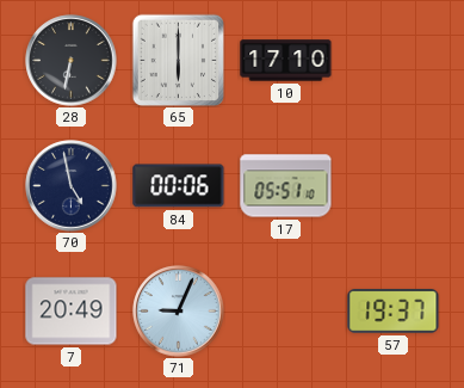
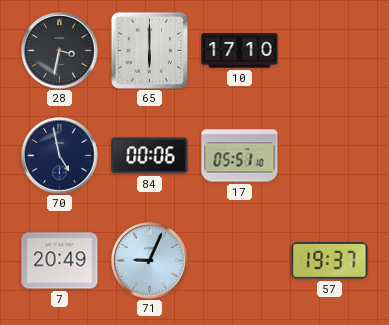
28: 6:32 -> 3:32
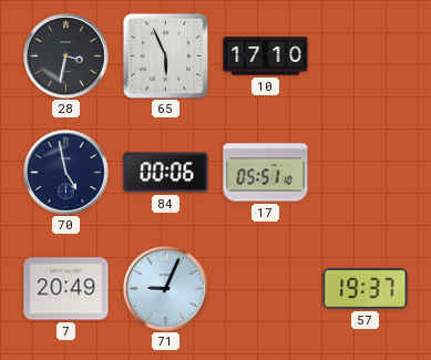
65: 6:00 -> 5:56
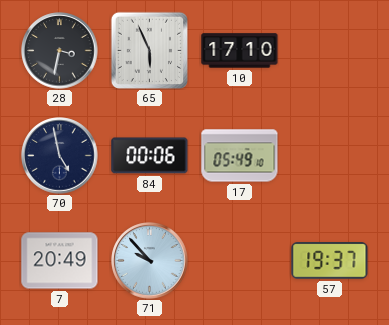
17: 05:51 -> 05:49
71: 9:04 -> 9:53
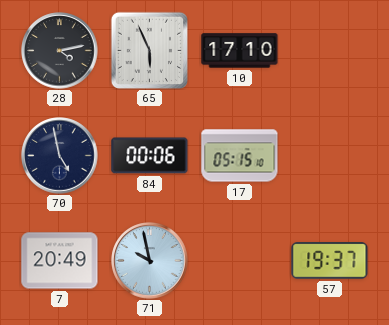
28: 3:32 -> 4:13
17: 05:49 -> 05:15
71: 9:53 -> 9:58
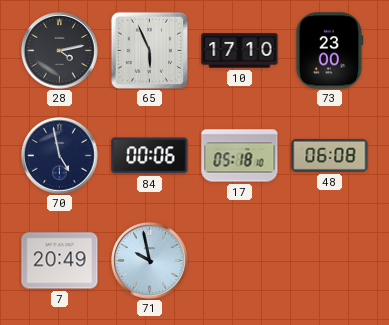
73: none -> 23:00
17: 05:15 -> 05:18
48: none -> 06:08
57: 19:37 -> none
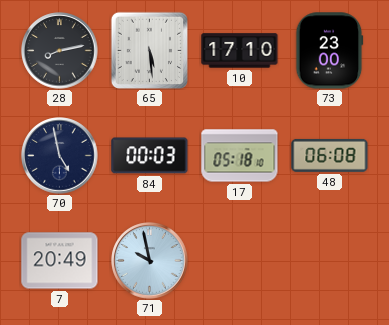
28: 4:13 -> 8:13
65: 5:56 -> 5:29
84: 00:06 -> 00:03
